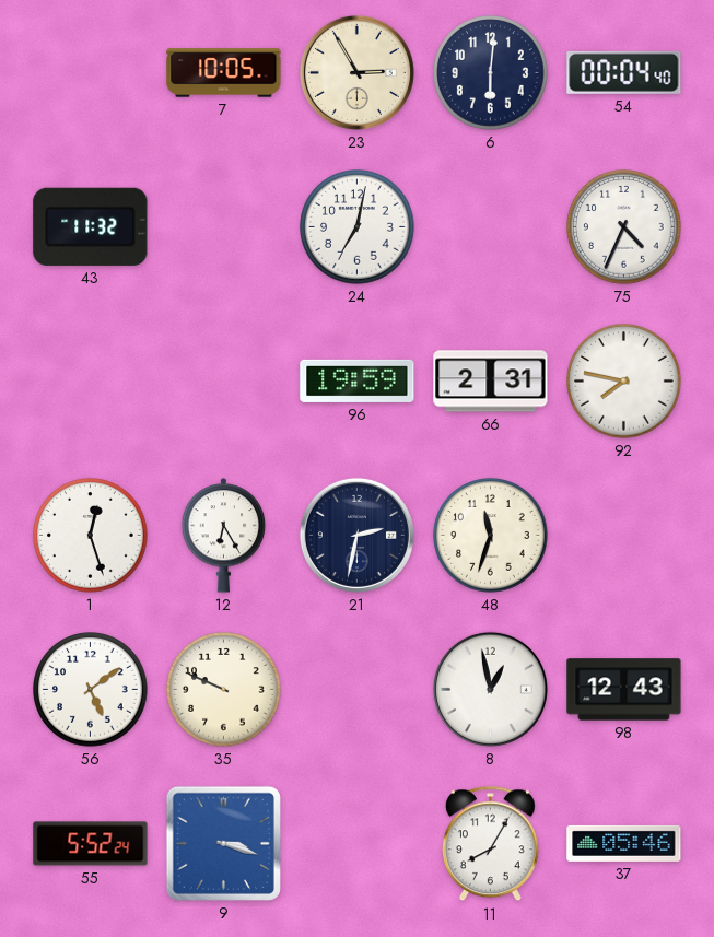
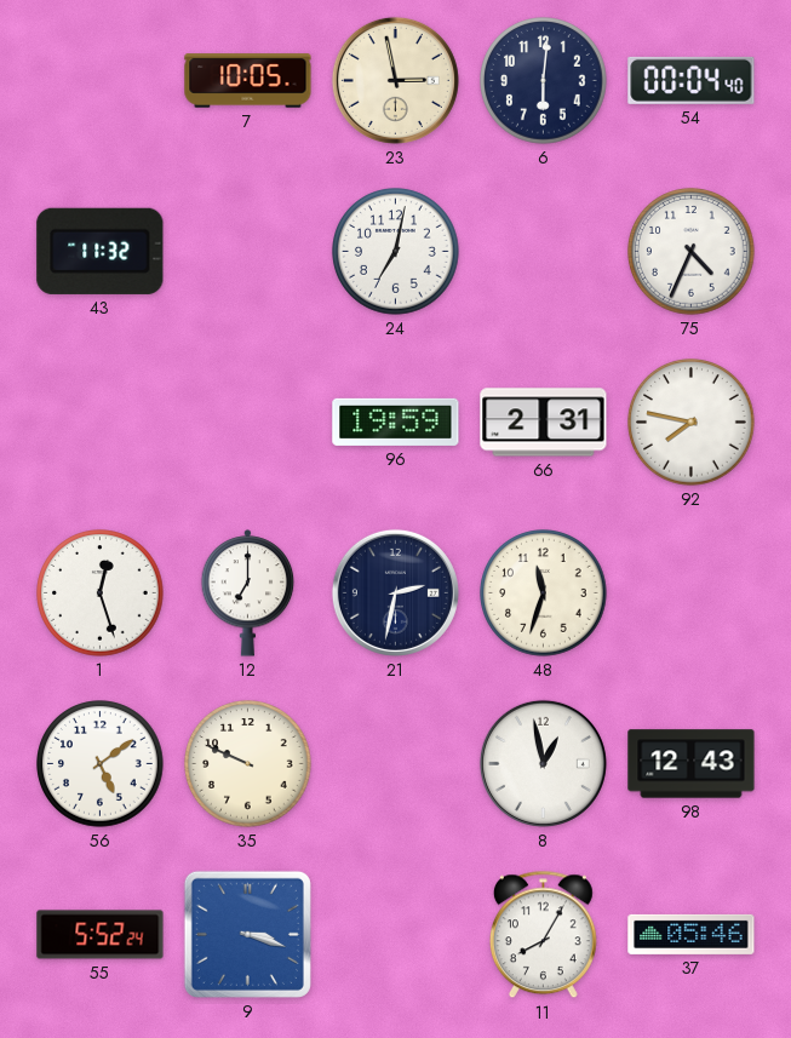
23: 2:55 -> 2:58
12: 6:25 -> 7:00
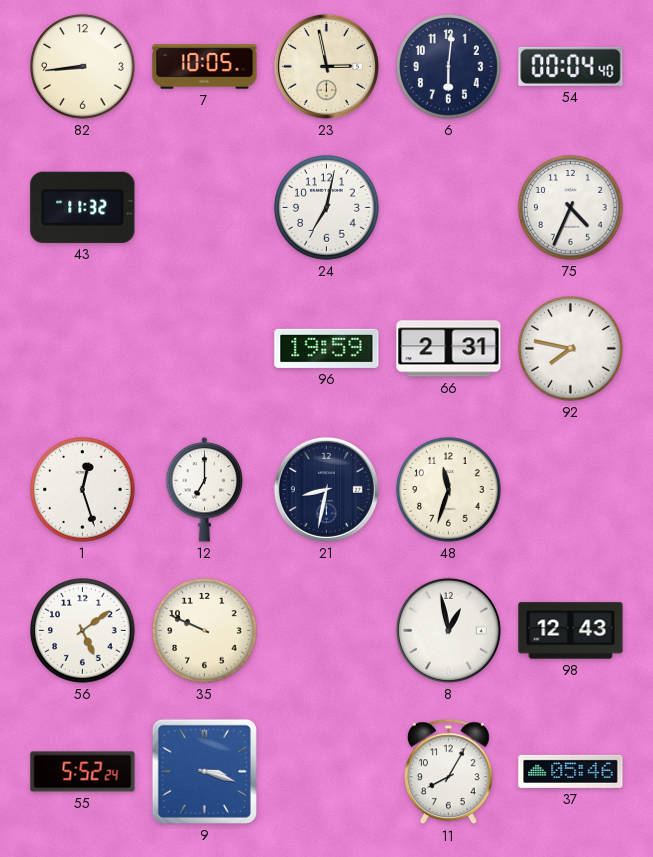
82: none -> 8:44
21: 2:32 -> 8:32
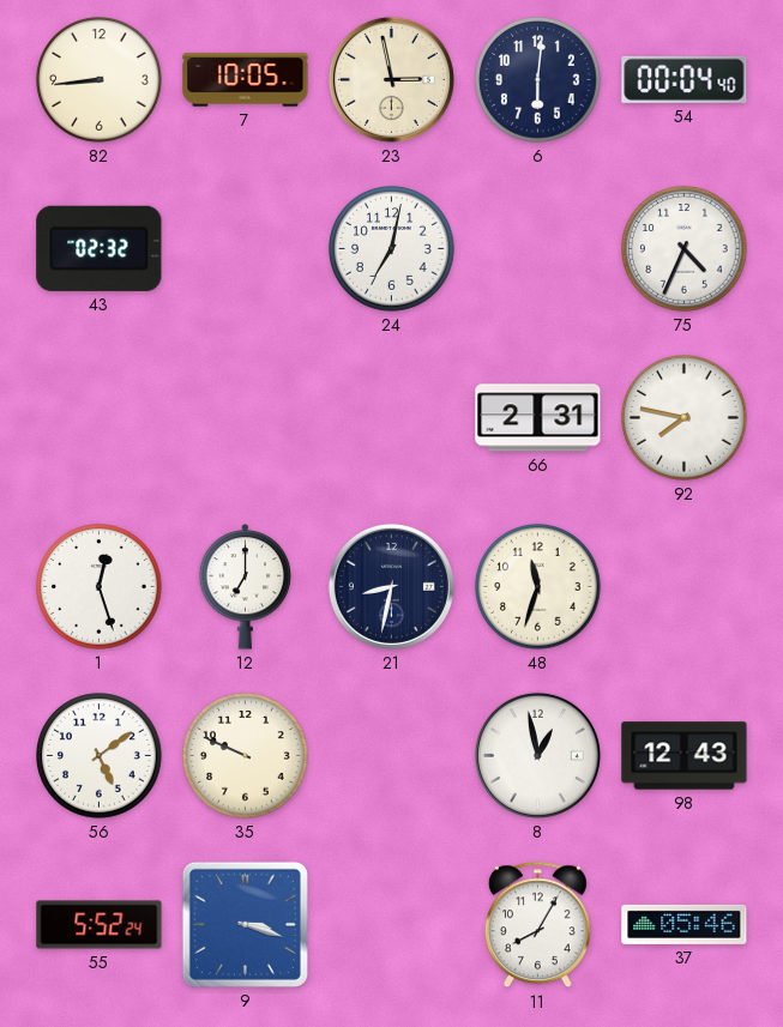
43: 11:32 -> 02:32
96: 19:59 -> none
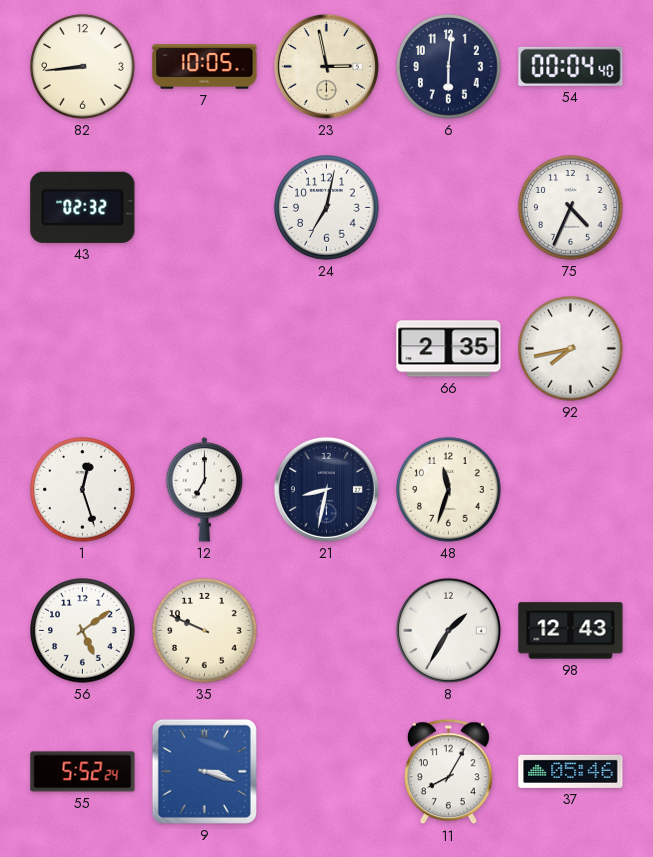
66: 2:31 -> 2:35
92: 7:47 -> 7:43
8: 12:58 -> 1:35
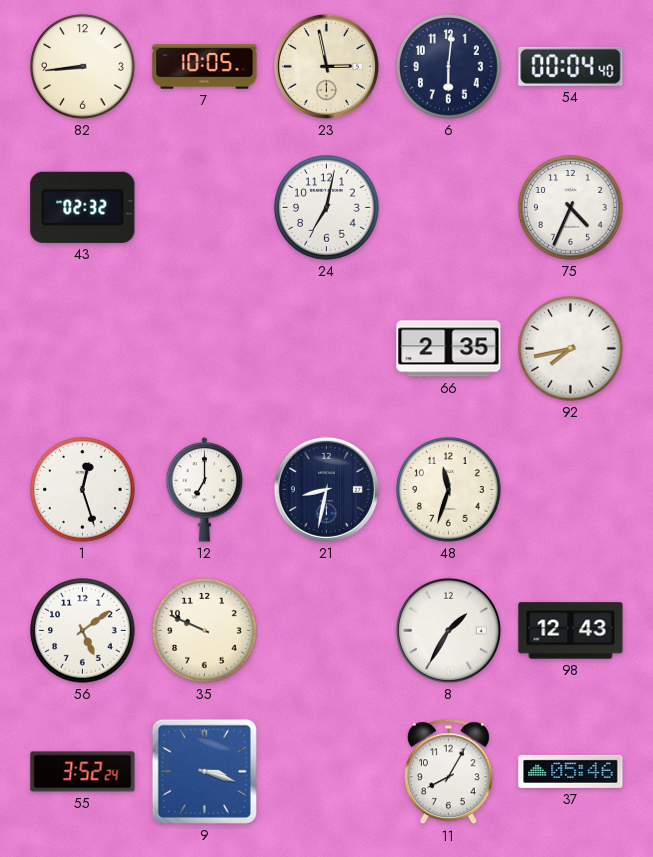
55: 5:52 -> 3:52
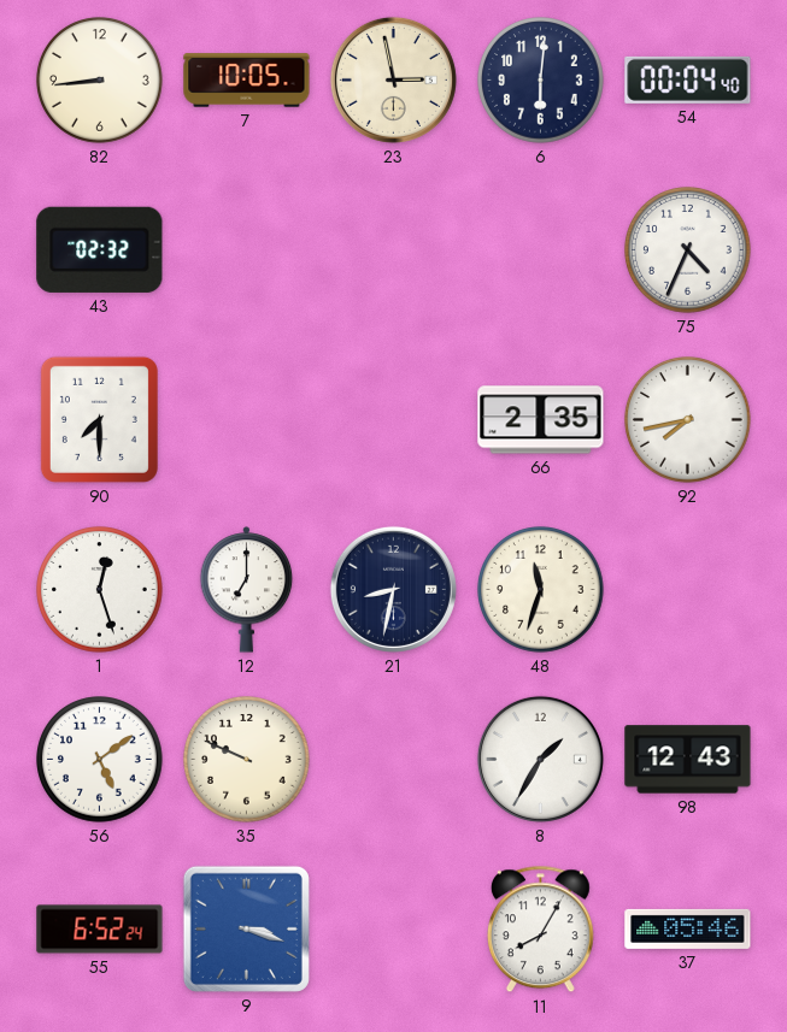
24: 7:02 -> none
90: none -> 7:30
55: 3:52 -> 6:52
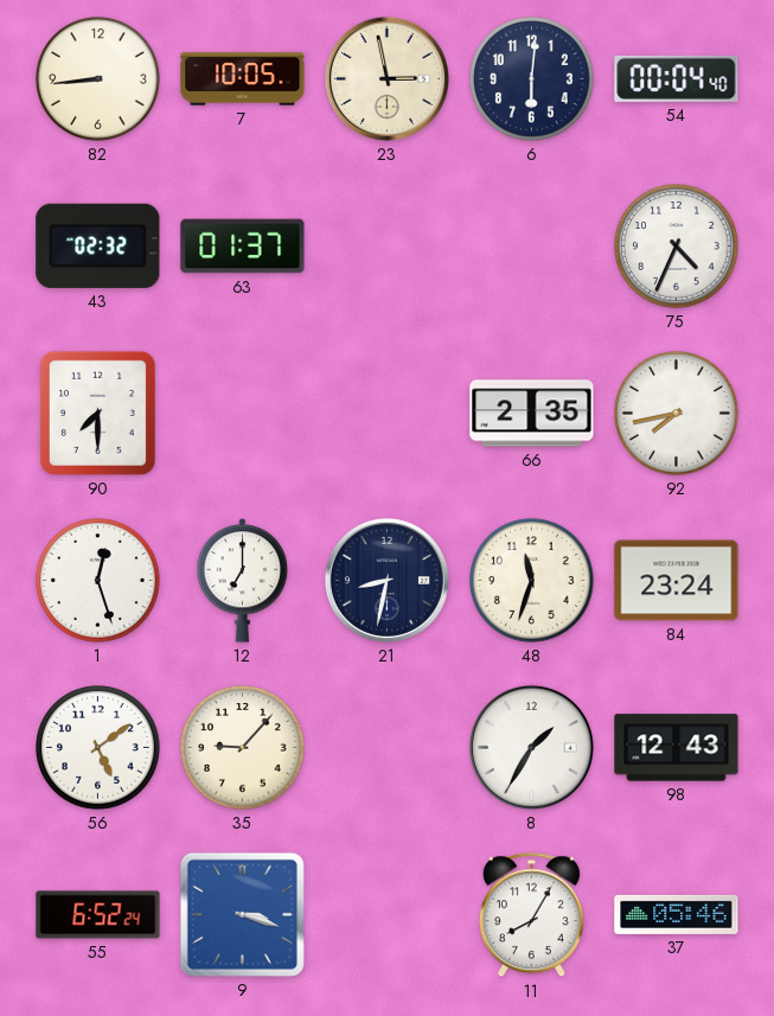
63: none -> 01:37
84: none -> 23:24
35: 9:49 -> 9:07
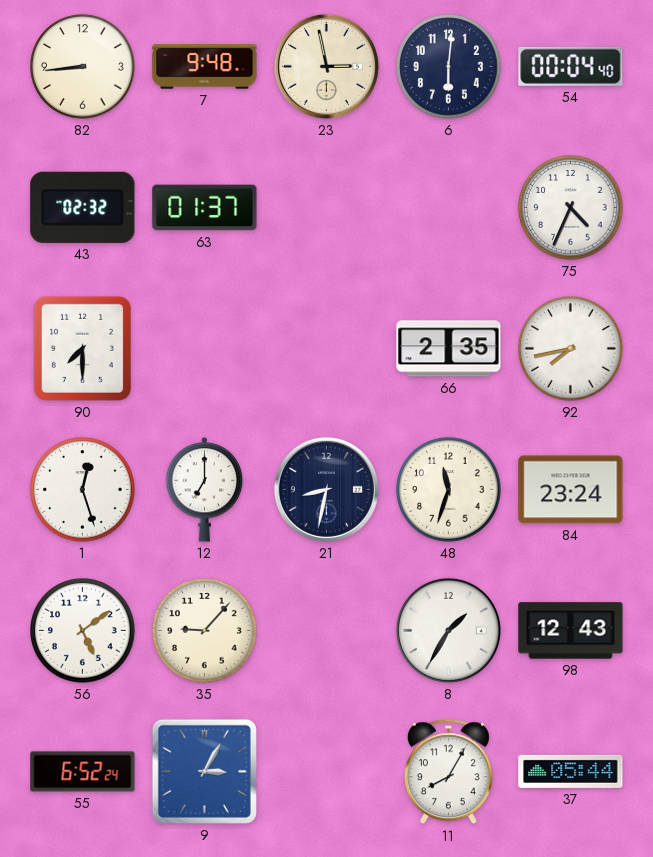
7: 10:05 -> 9:48
9: 3:18 -> 3:05
37: 05:46 -> 05:44
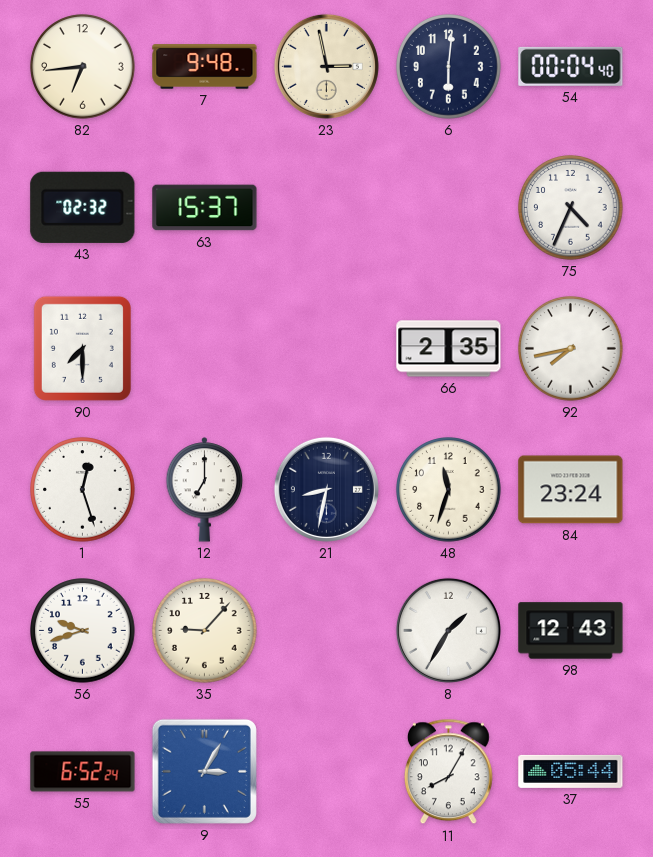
82: 8:44 -> 6:44
63: 01:37 -> 15:37
56: 5:09 -> 9:42
